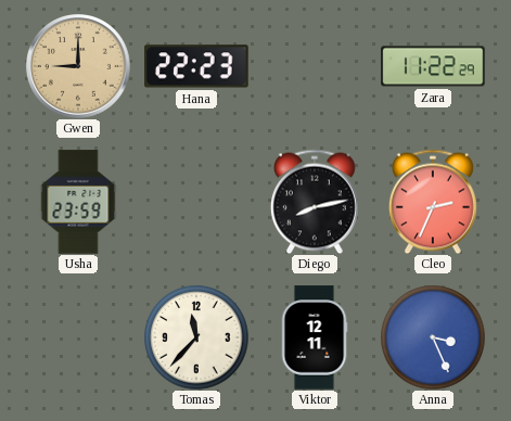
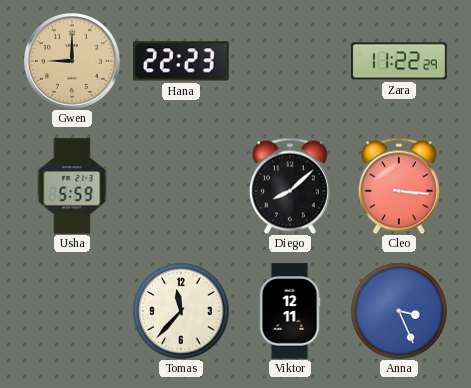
Usha: 23:59 -> 5:59
Diego: 8:13 -> 8:08
Cleo: 2:34 -> 3:16
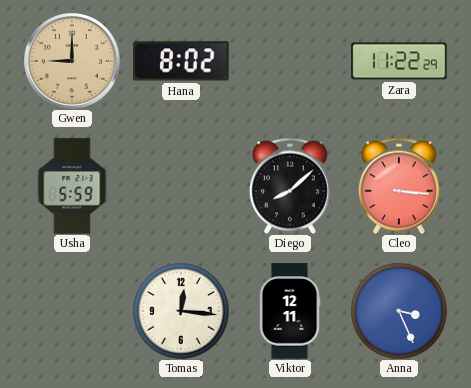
Hana: 22:23 -> 8:02
Tomas: 11:37 -> 12:16
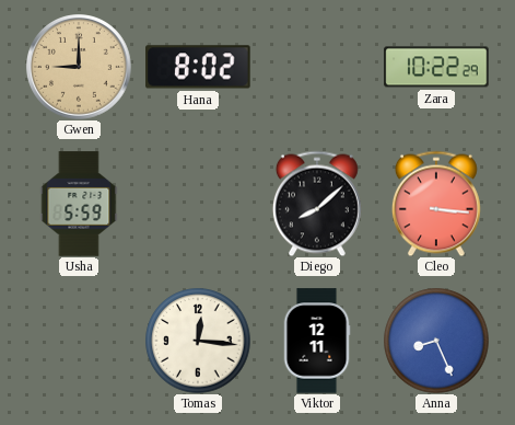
Zara: 11:22 -> 10:22
Anna: 3:26 -> 8:26
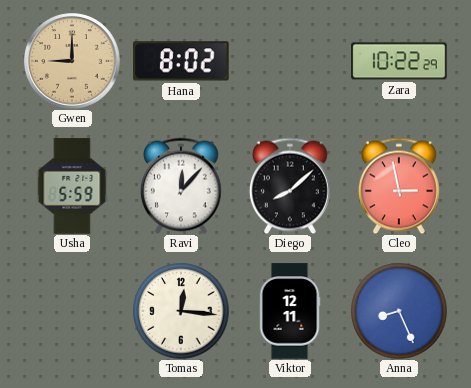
Ravi: none -> 12:07
Cleo: 3:16 -> 2:58
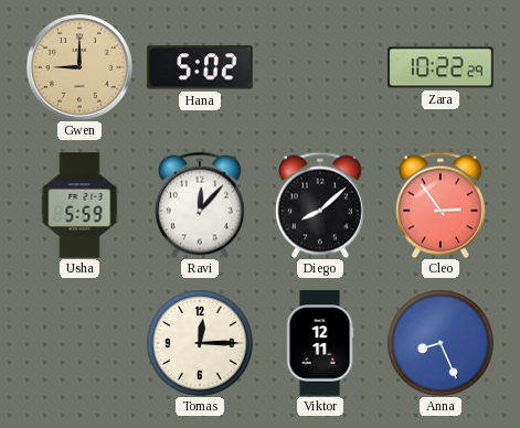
Hana: 8:02 -> 5:02
Cleo: 2:58 -> 2:54
Tomas: 12:16 -> 12:15
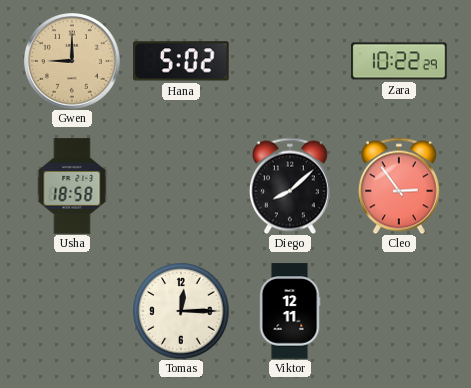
Usha: 5:59 -> 18:58
Ravi: 12:07 -> none
Anna: 8:26 -> none
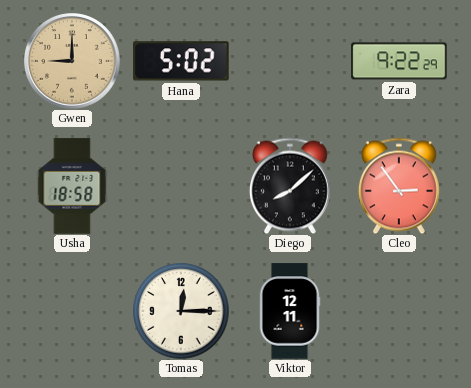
Zara: 10:22 -> 9:22
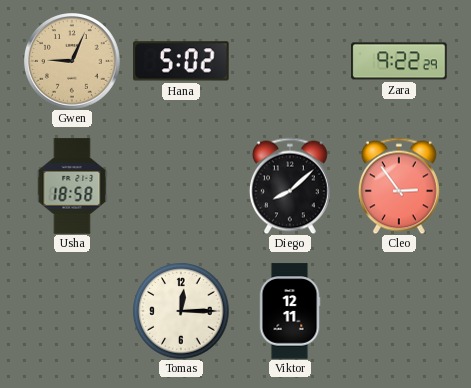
Gwen: 9:00 -> 9:04
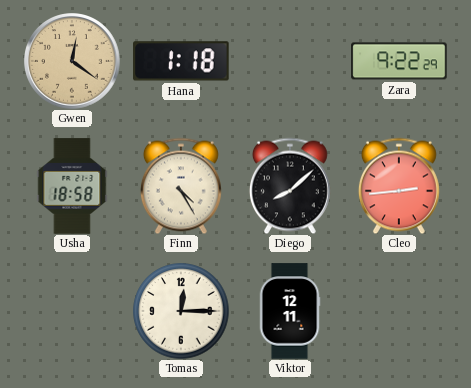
Gwen: 9:04 -> 12:21
Hana: 5:02 -> 1:18
Finn: none -> 4:25
Cleo: 2:54 -> 2:44
